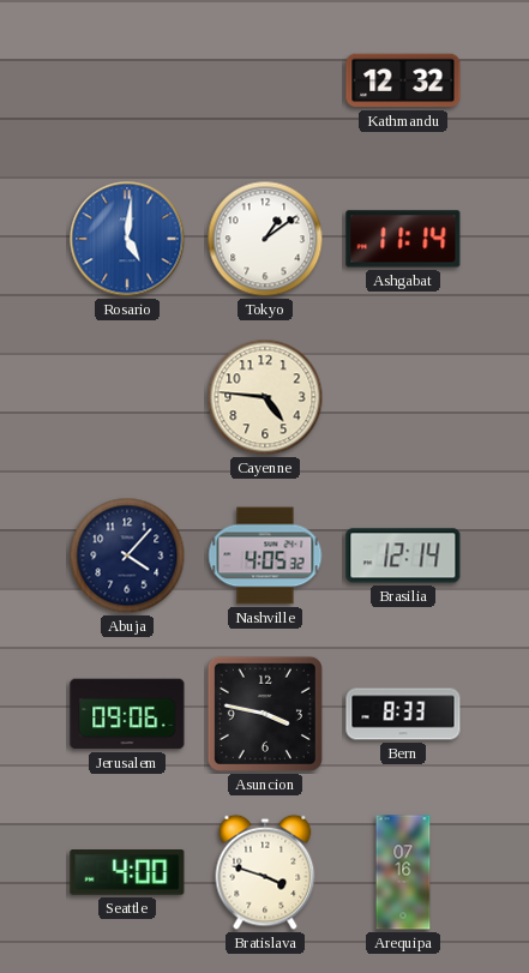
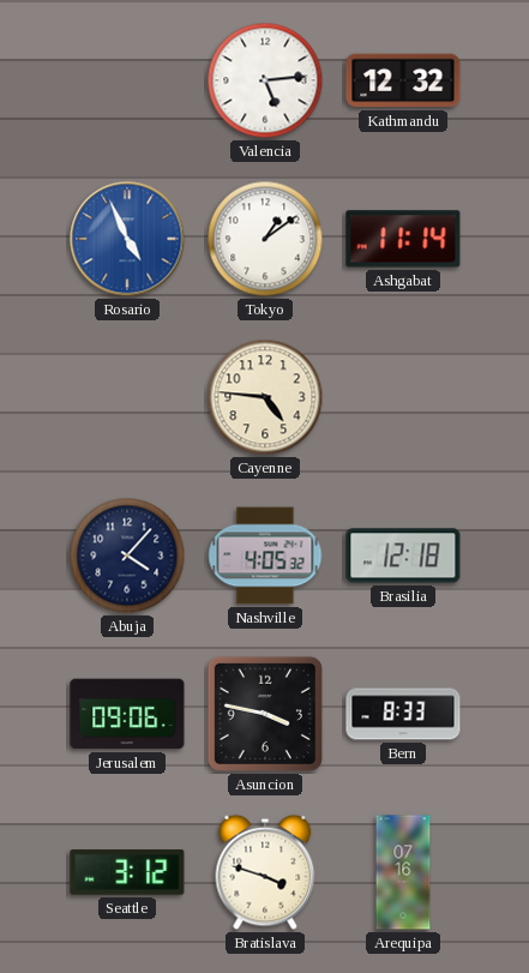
Valencia: none -> 5:14
Rosario: 5:01 -> 4:56
Brasilia: 12:14 -> 12:18
Seattle: 4:00 -> 3:12
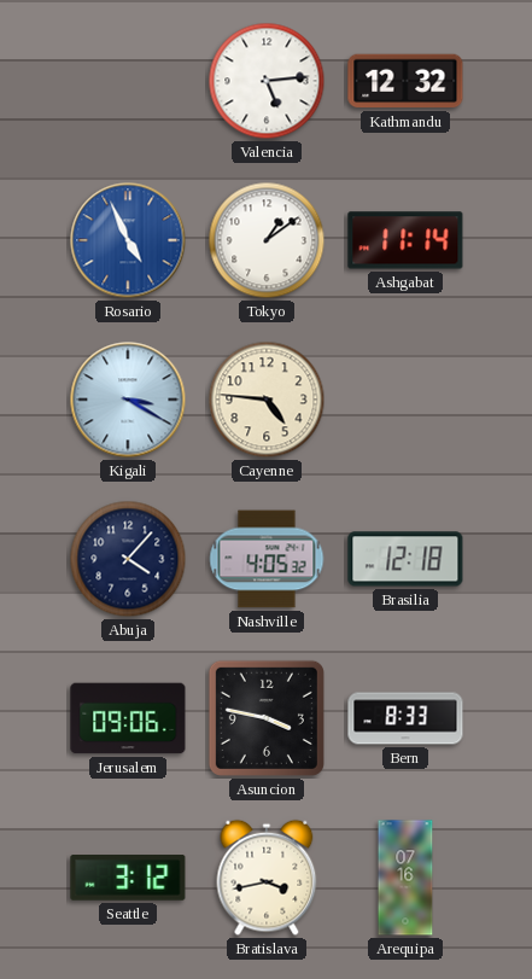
Kigali: none -> 3:20
Bratislava: 3:48 -> 3:43
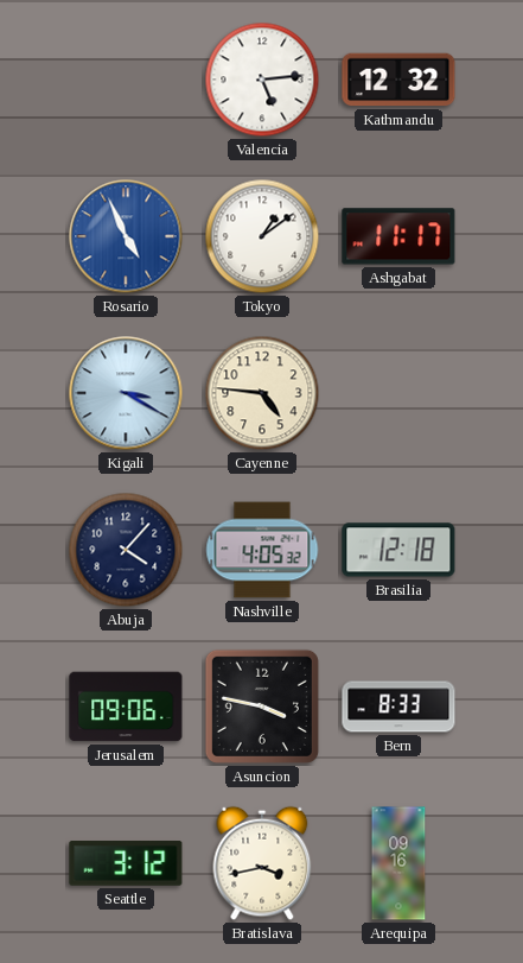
Ashgabat: 11:14 -> 11:17
Arequipa: 07:16 -> 09:16
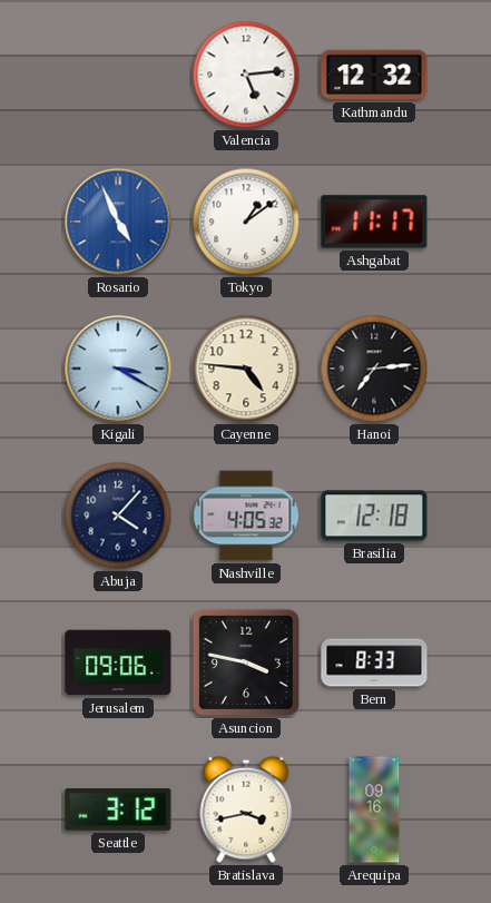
Hanoi: none -> 7:14
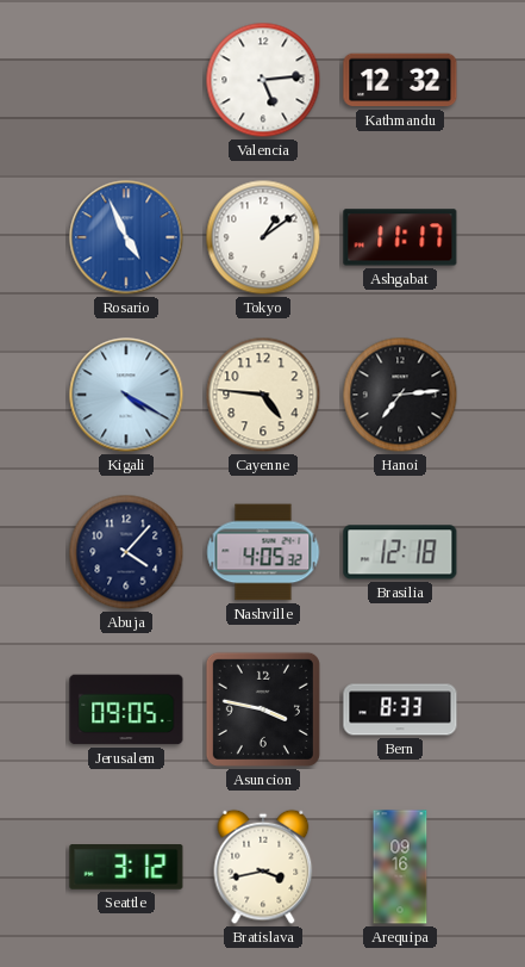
Kigali: 3:20 -> 4:20
Jerusalem: 09:06 -> 09:05
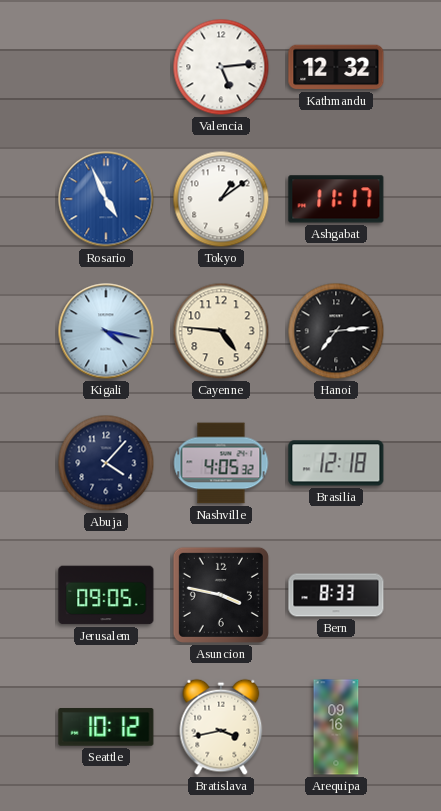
Kigali: 4:20 -> 4:17
Seattle: 3:12 -> 10:12
